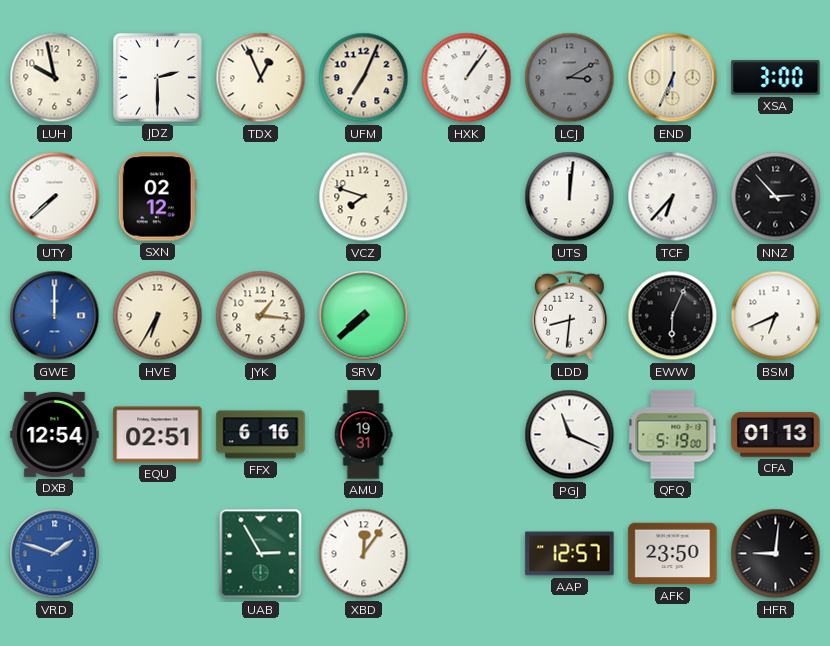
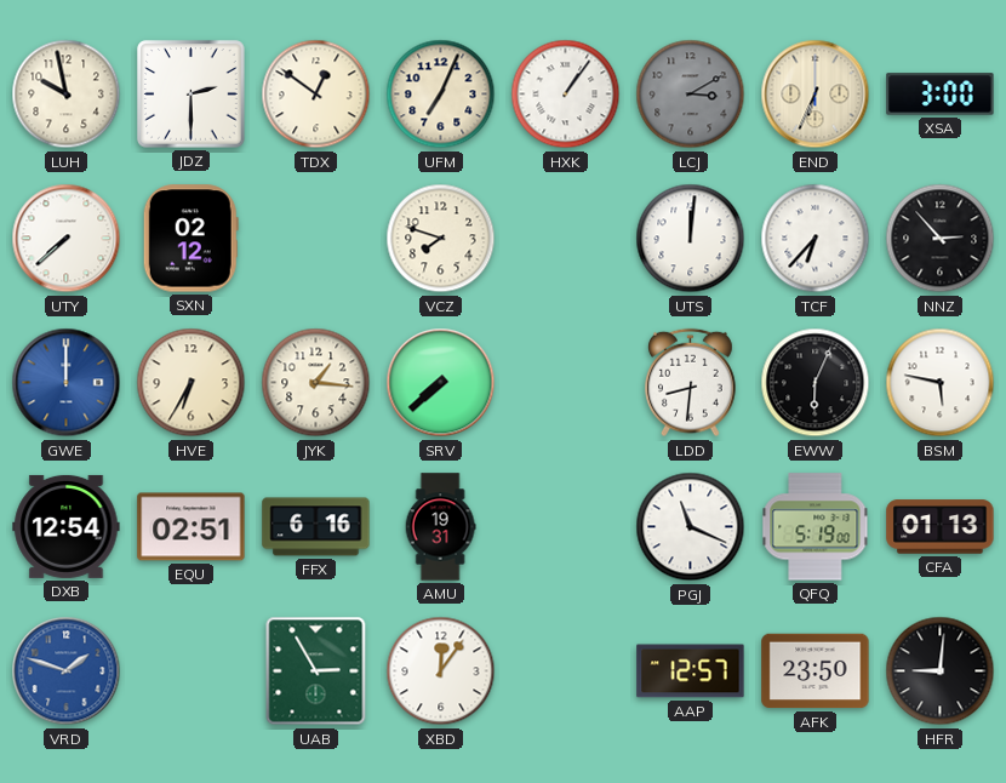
TDX: 12:56 -> 12:51
BSM: 6:41 -> 5:47
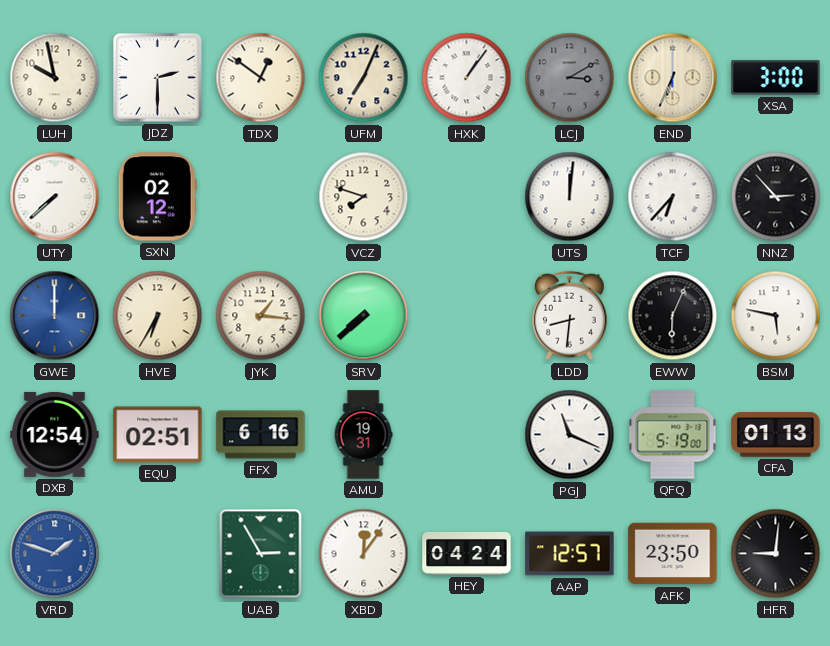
HEY: none -> 04:24
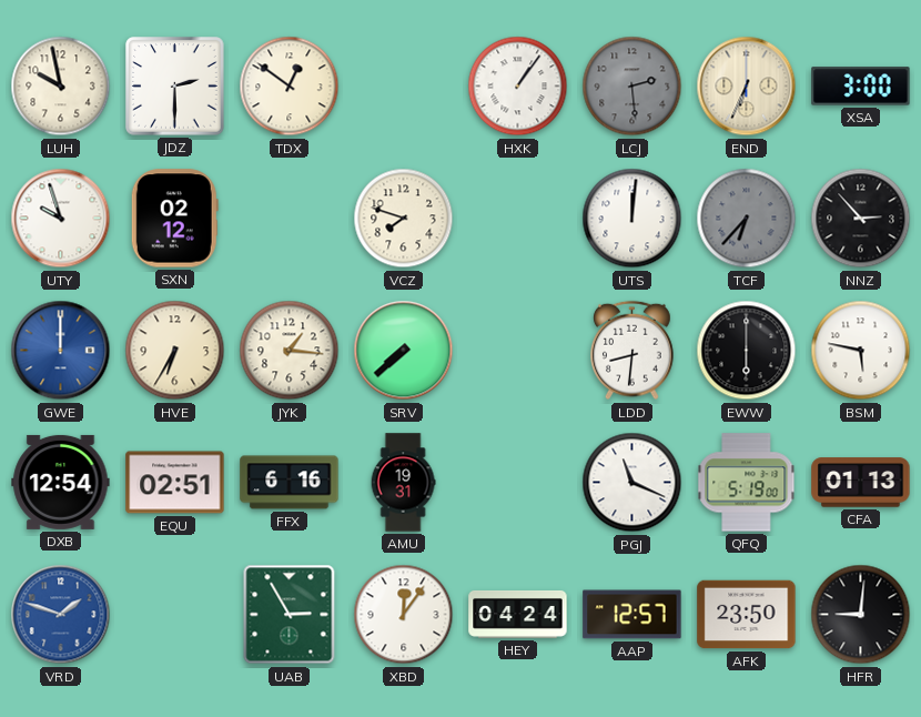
UFM: 7:04 -> none
LCJ: 3:10 -> 2:29
UTY: 7:38 -> 9:57
TCF dial: white -> grey
EWW: 6:04 -> 6:00
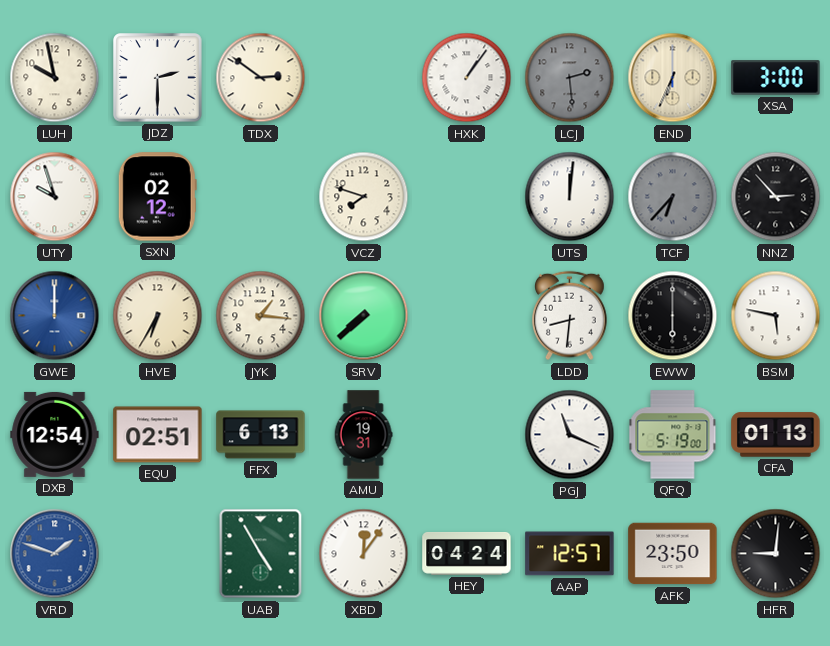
TDX: 12:51 -> 2:51
FFX: 6:16 -> 6:13
UAB: 2:55 -> 4:55
